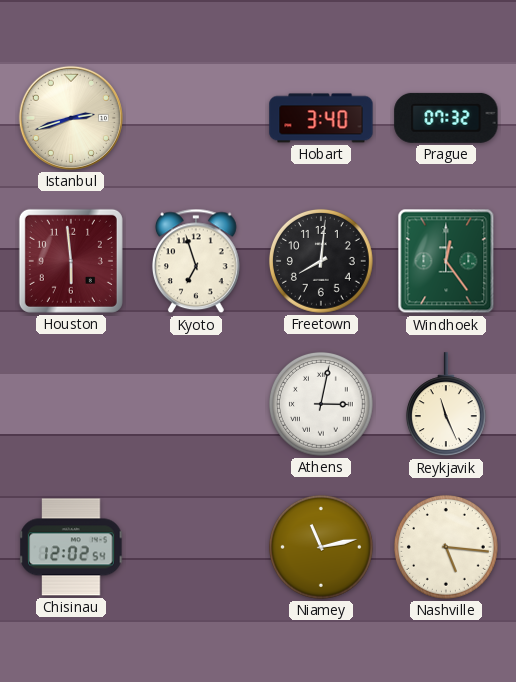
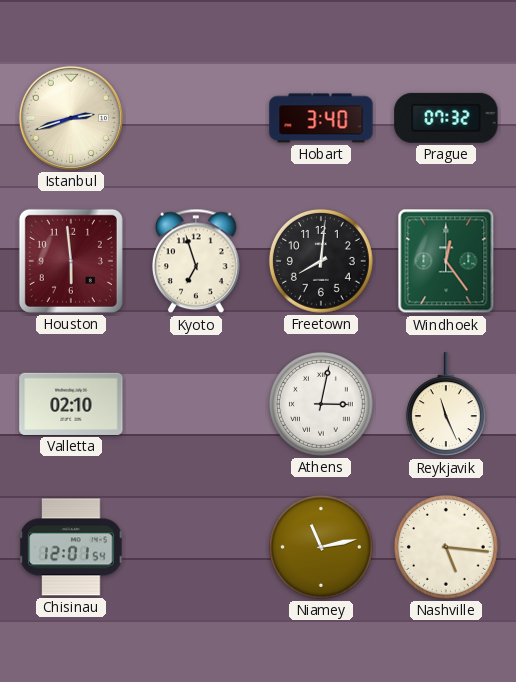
Valletta: none -> 02:10
Chisinau: 12:02 -> 12:01
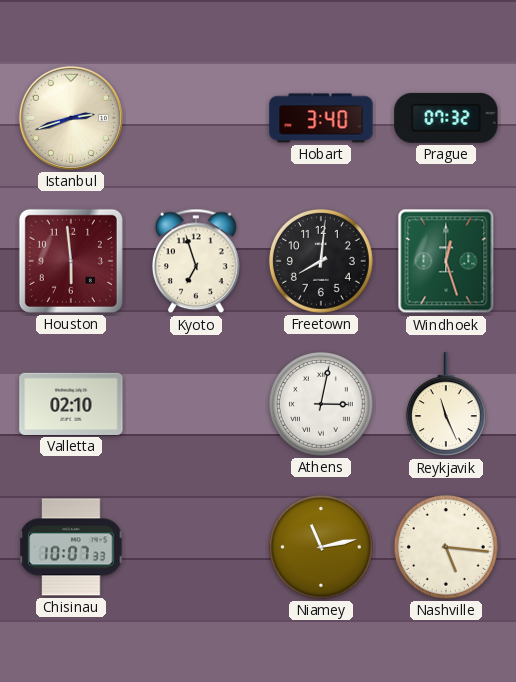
Windhoek: 12:24 -> 12:27
Chisinau: 12:01 -> 10:07
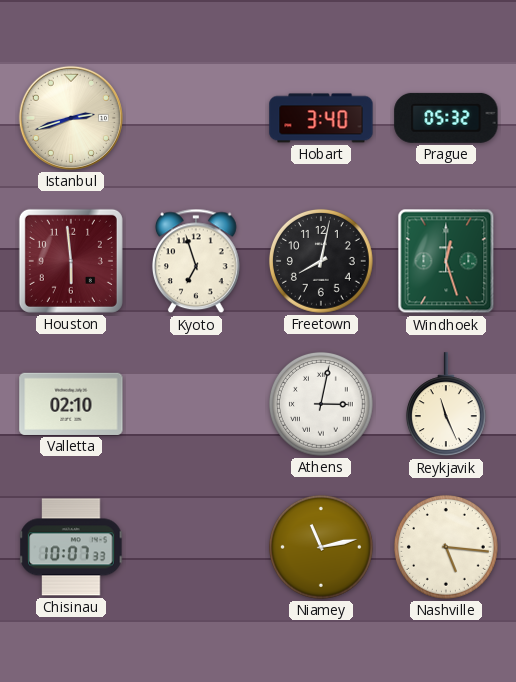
Prague: 07:32 -> 05:32
Freetown: 8:01 -> 8:02
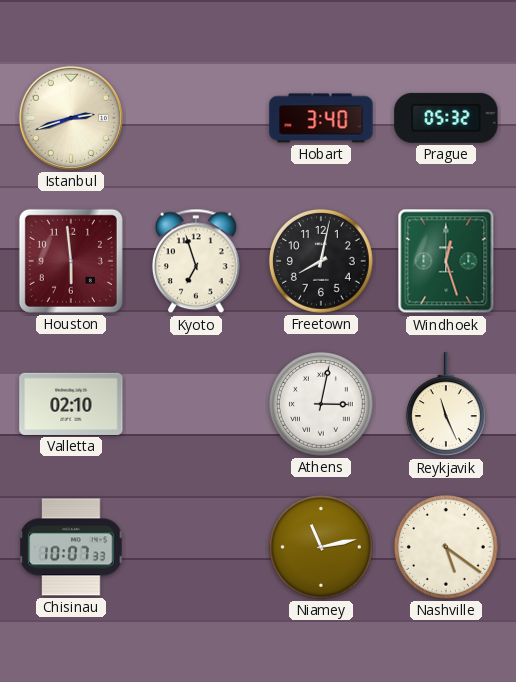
Nashville: 5:16 -> 5:21
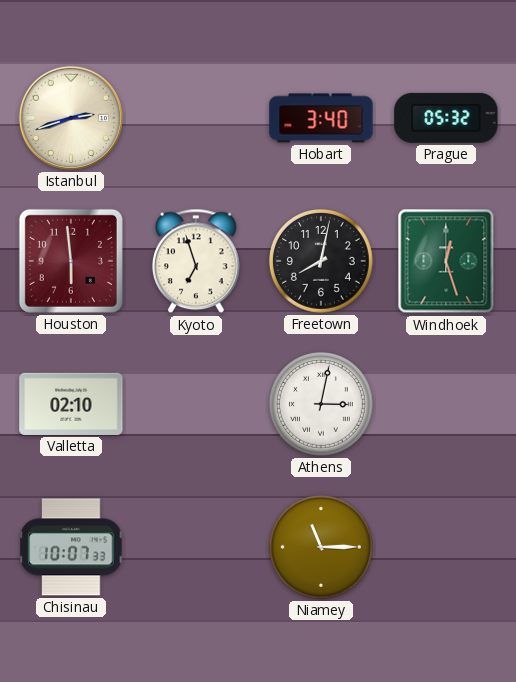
Reykjavik: 11:26 -> none
Niamey: 11:13 -> 11:15
Nashville: 5:21 -> none
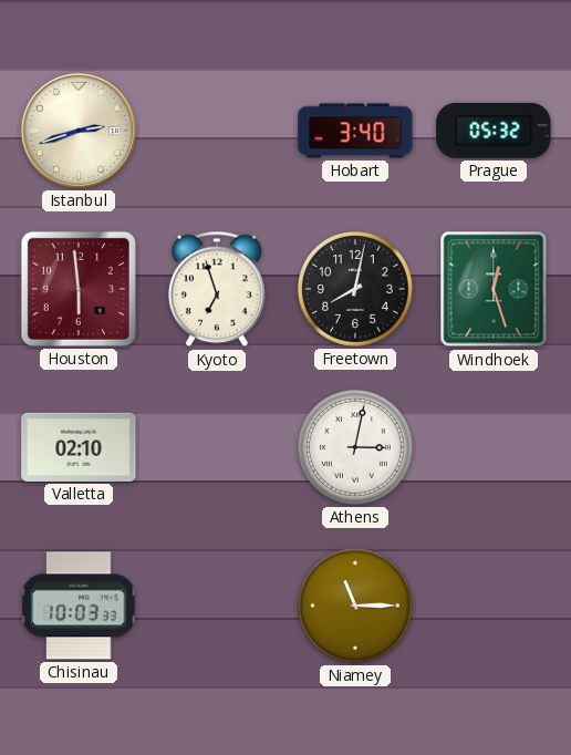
Chisinau: 10:07 -> 10:03
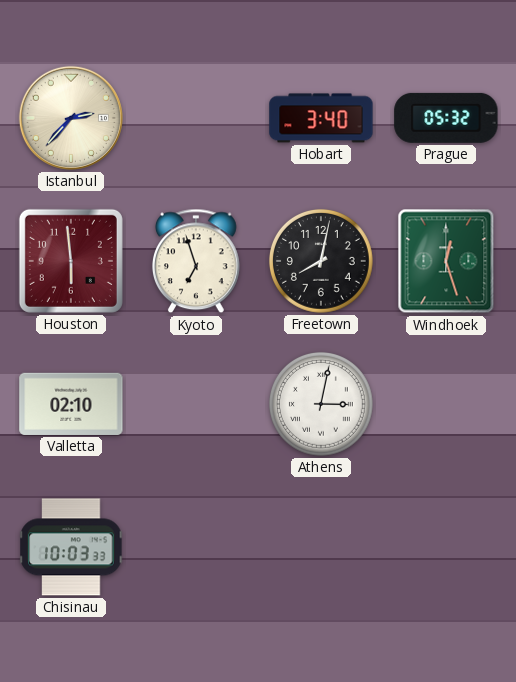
Istanbul: 2:42 -> 2:37
Niamey: 11:15 -> none
